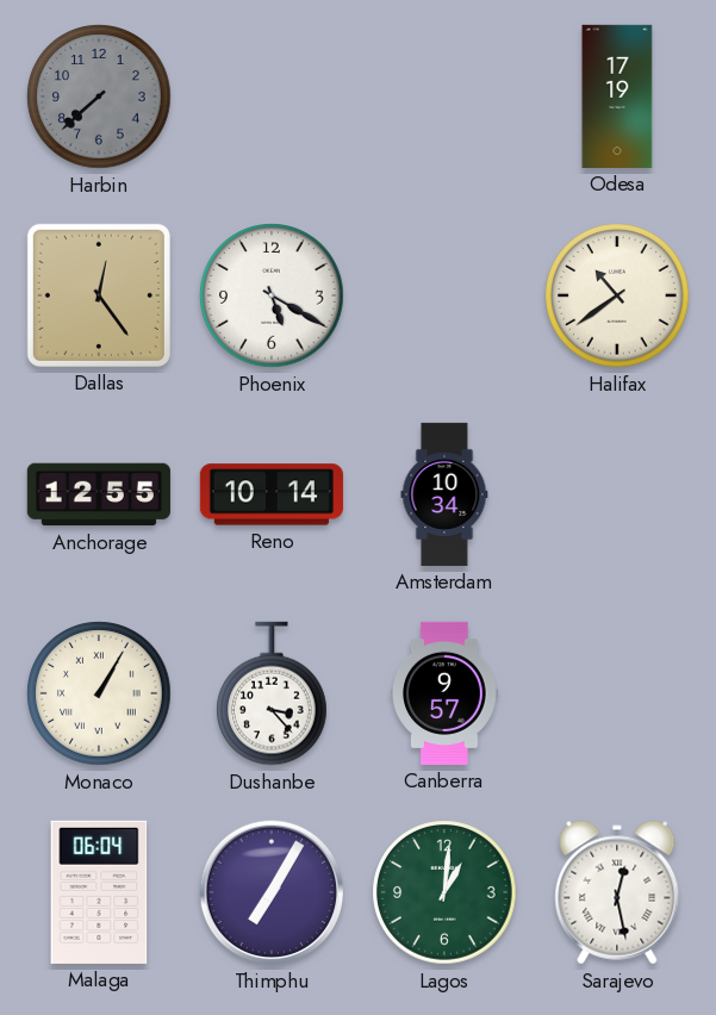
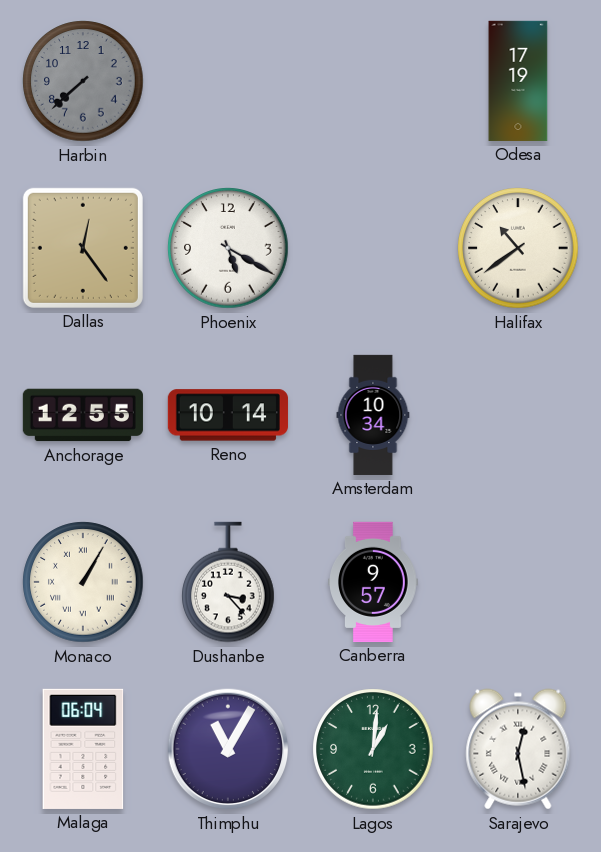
Thimphu: 7:05 -> 11:05
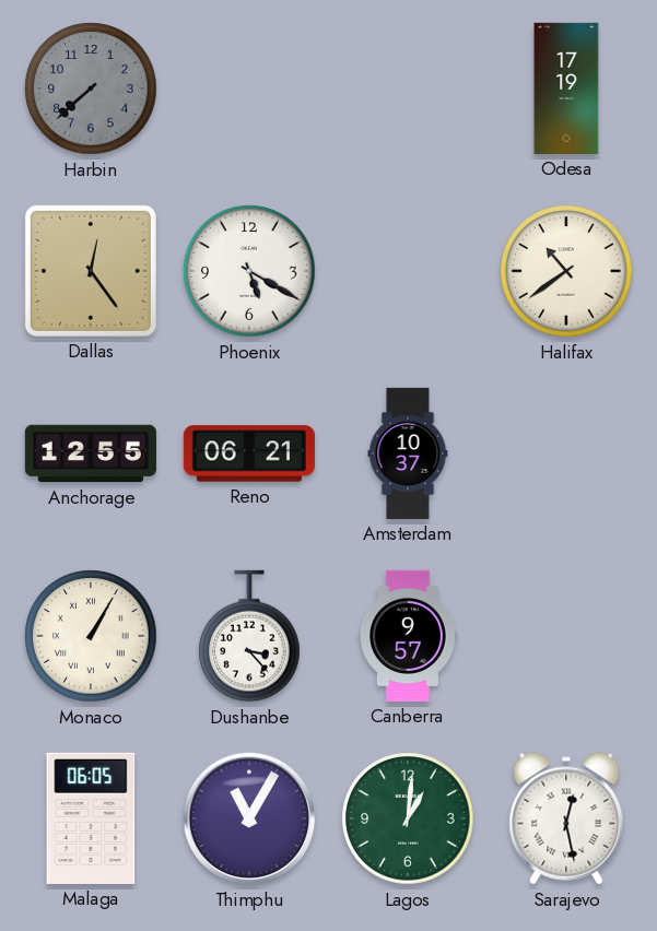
Reno: 10:14 -> 06:21
Amsterdam: 10:34 -> 10:37
Malaga: 06:04 -> 06:05
